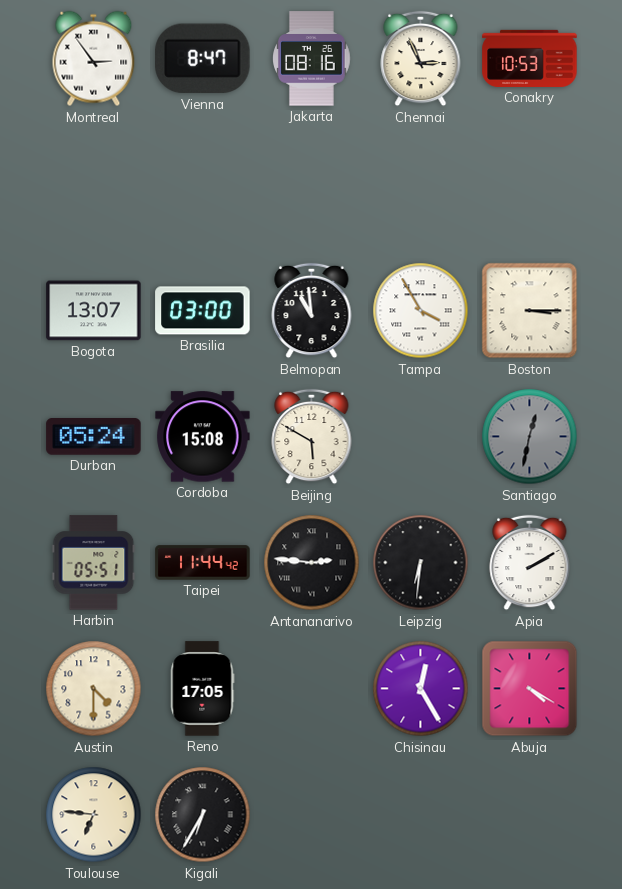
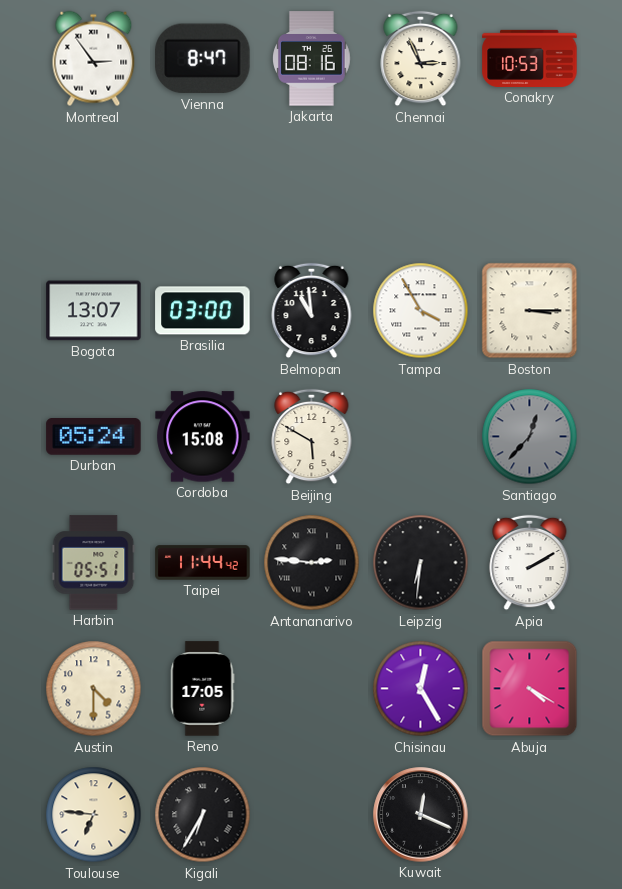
Santiago: 12:32 -> 12:37
Kuwait: none -> 12:19
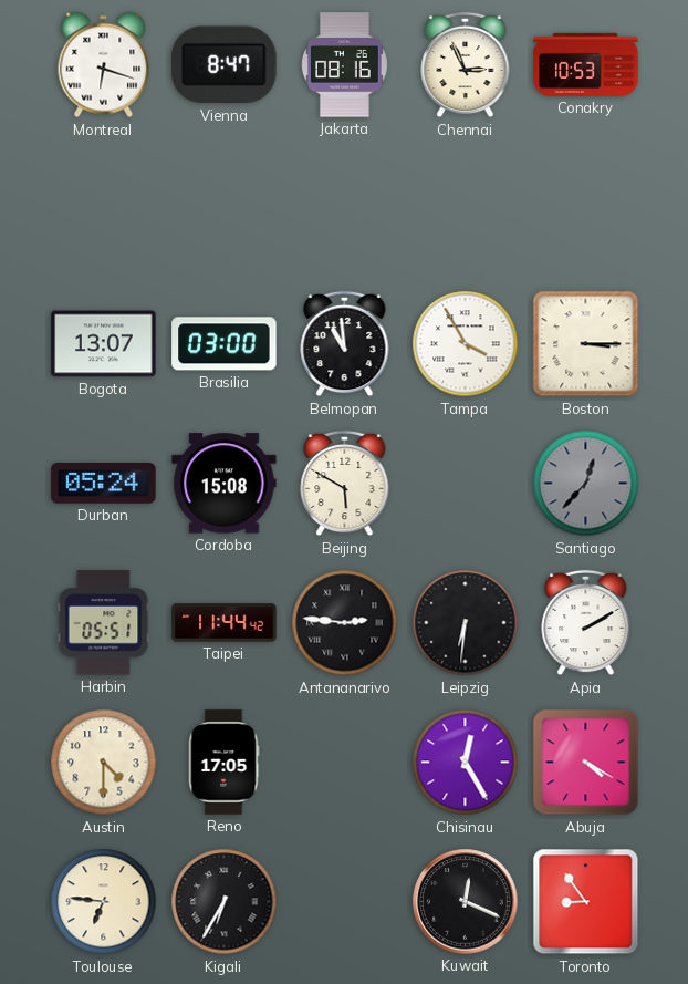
Montreal: 2:54 -> 6:18
Toronto: none -> 8:54
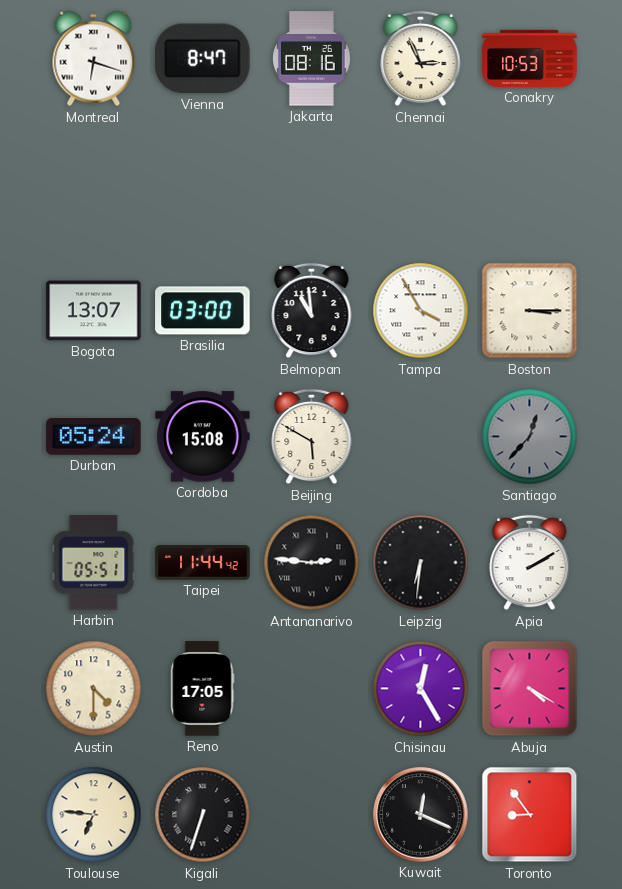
Kigali: 6:35 -> 6:33
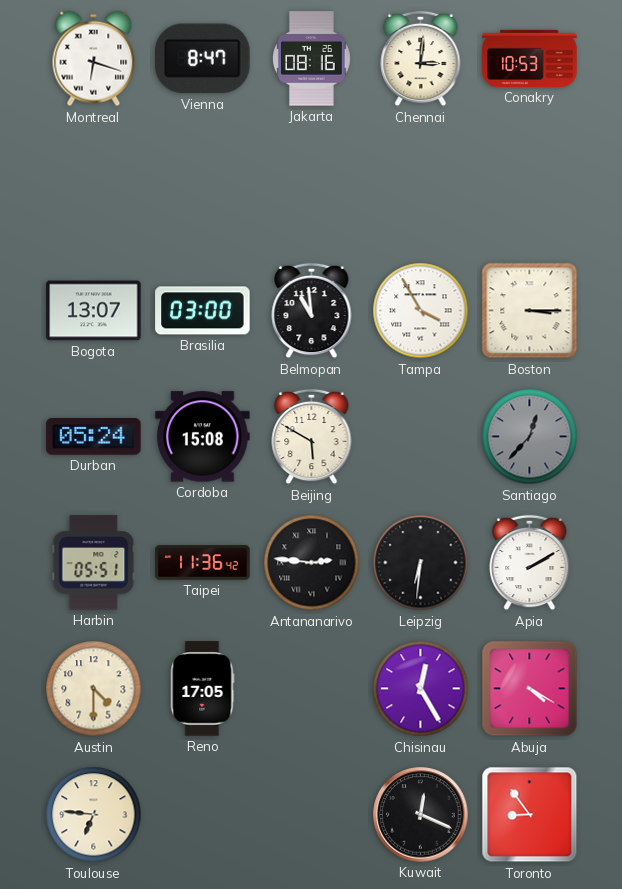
Chennai: 2:56 -> 3:01
Taipei: 11:44 -> 11:36
Kigali: 6:33 -> none
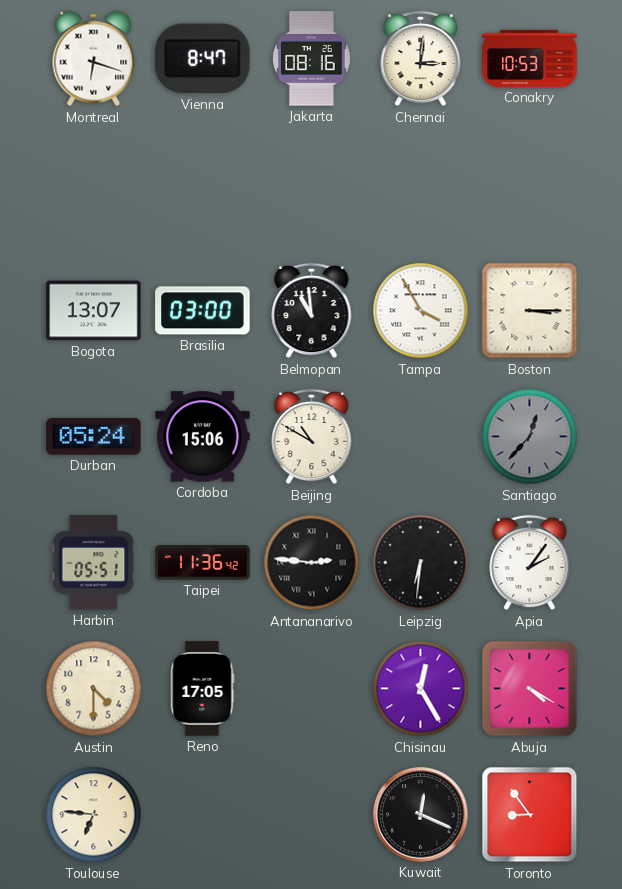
Cordoba: 15:08 -> 15:06
Beijing: 5:50 -> 10:50
Apia: 2:10 -> 2:06
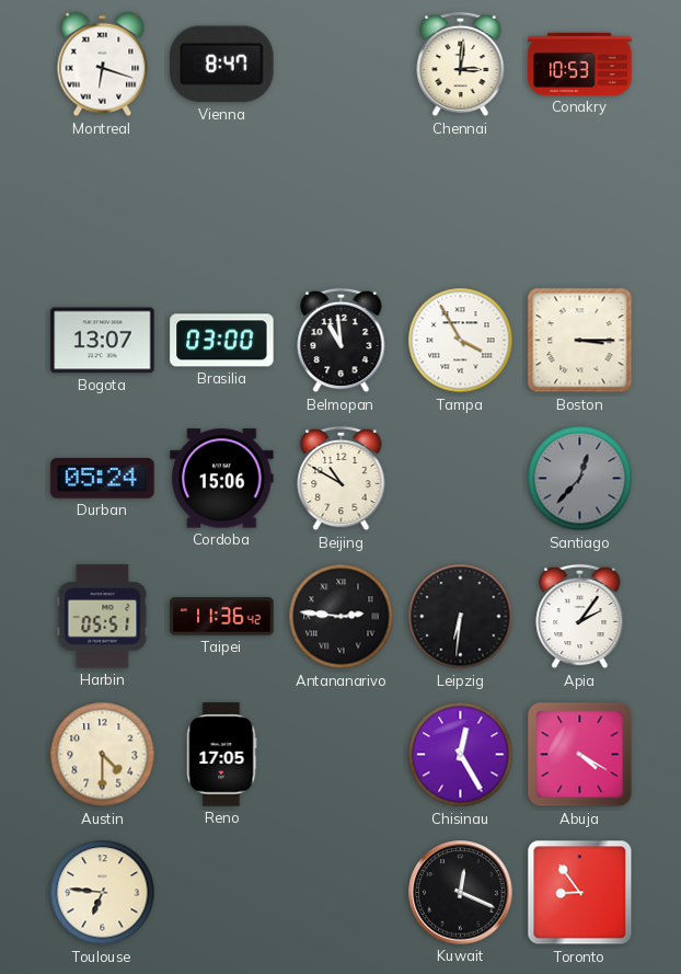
Jakarta: 08:16 -> none
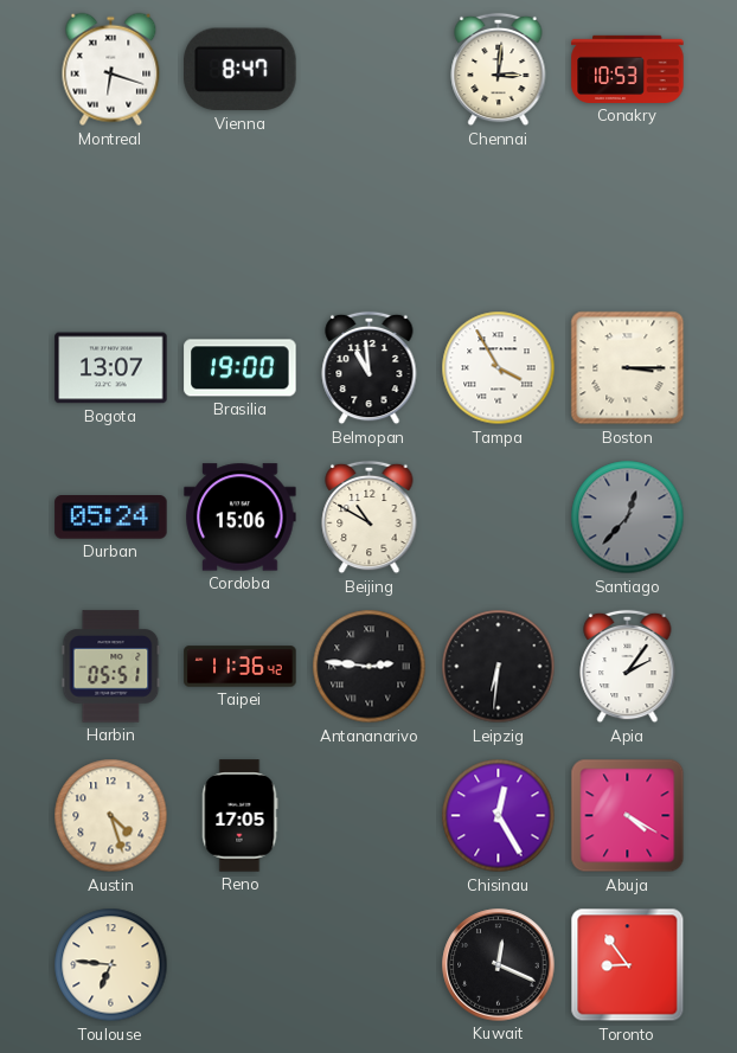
Brasilia: 03:00 -> 19:00
Austin: 4:30 -> 4:27
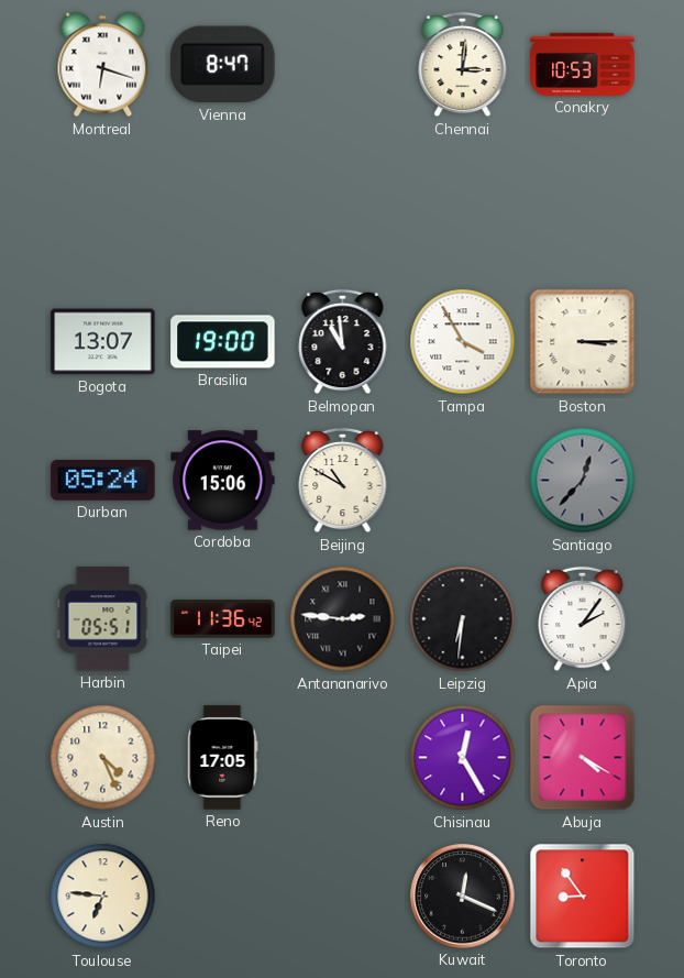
Austin: 4:27 -> 4:26
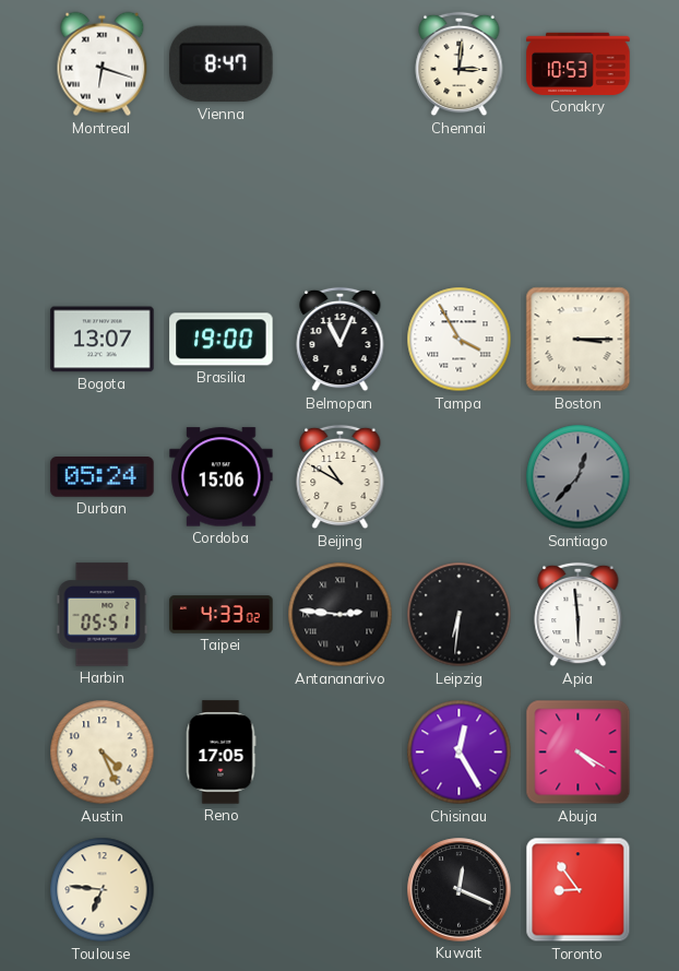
Belmopan: 10:59 -> 11:04
Taipei: 11:36 -> 4:33
Apia: 2:06 -> 5:59
